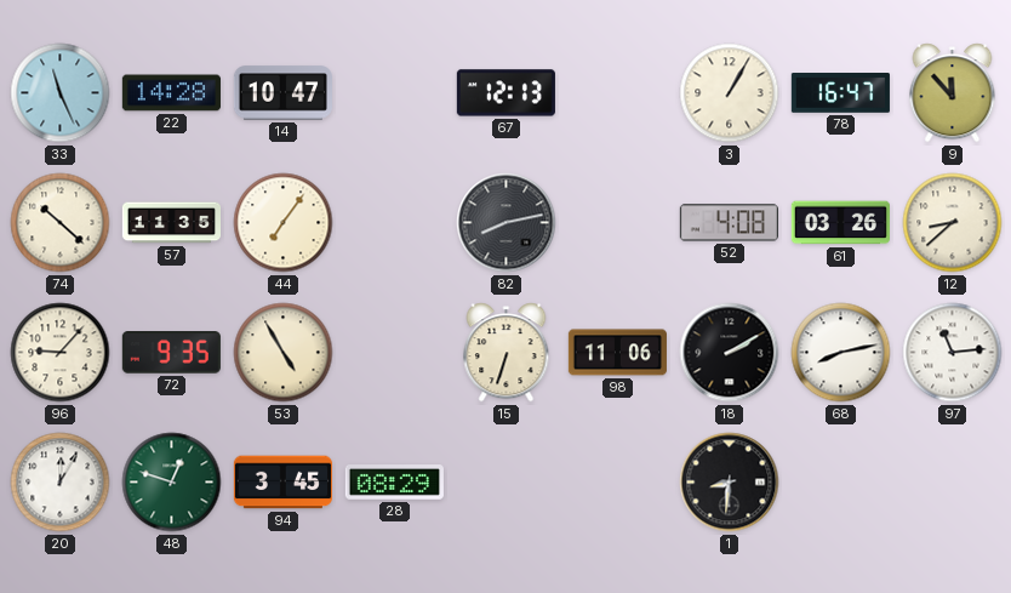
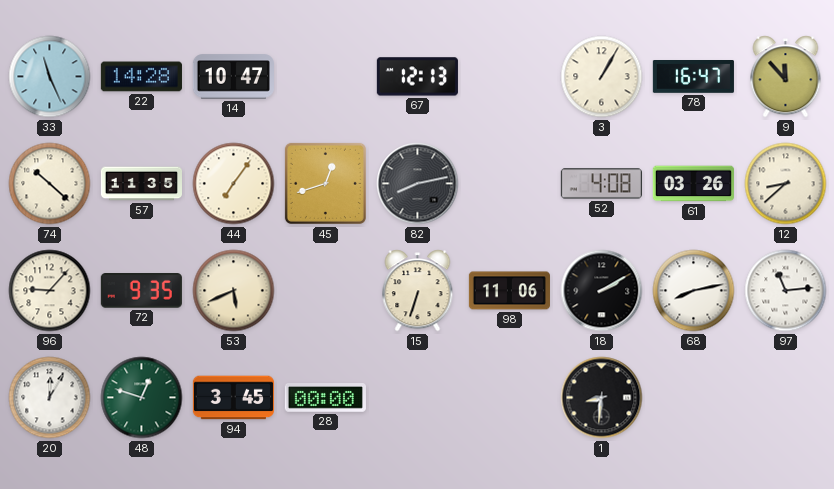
45: none -> 12:42
53: 4:55 -> 5:41
28: 08:29 -> 00:00
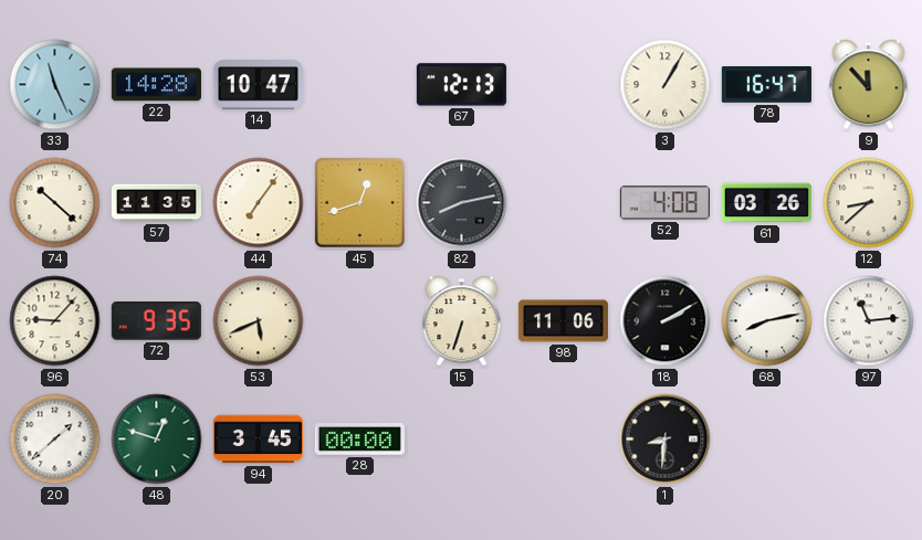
20: 12:05 -> 1:38
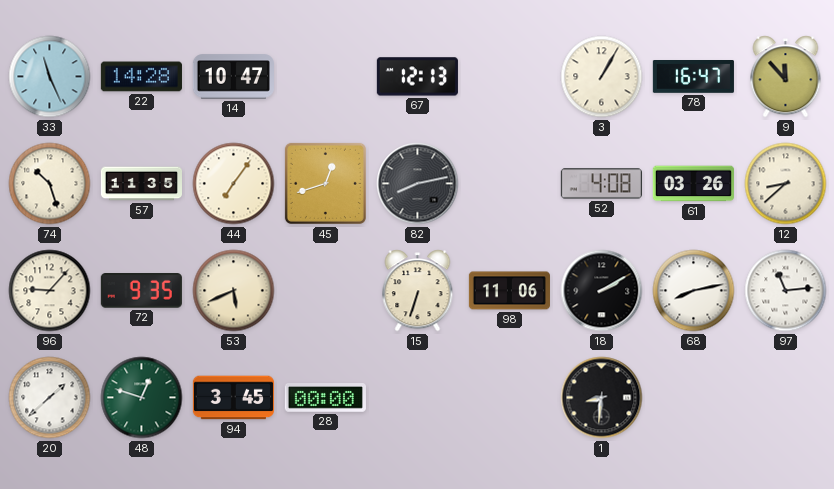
74: 10:22 -> 10:27
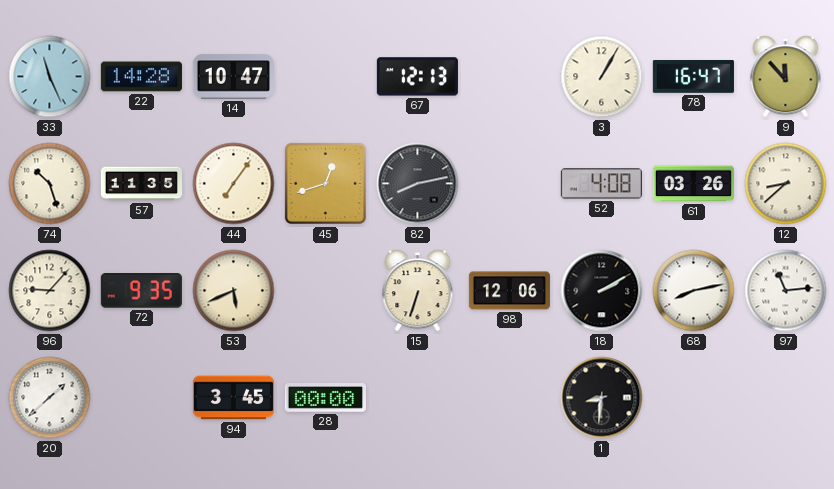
98: 11:06 -> 12:06
48: 12:48 -> none
